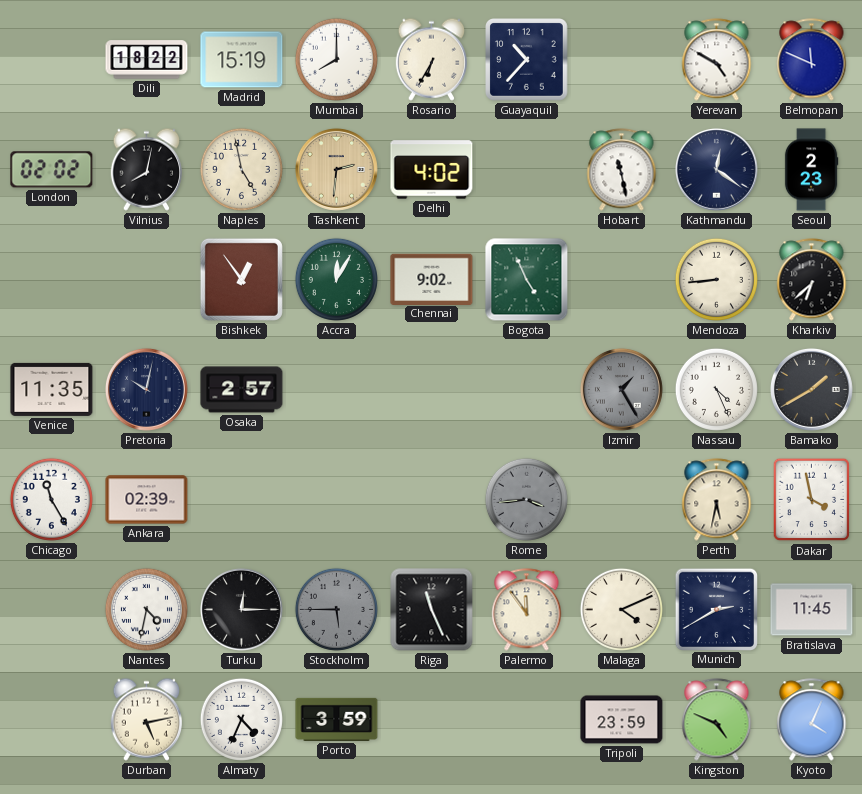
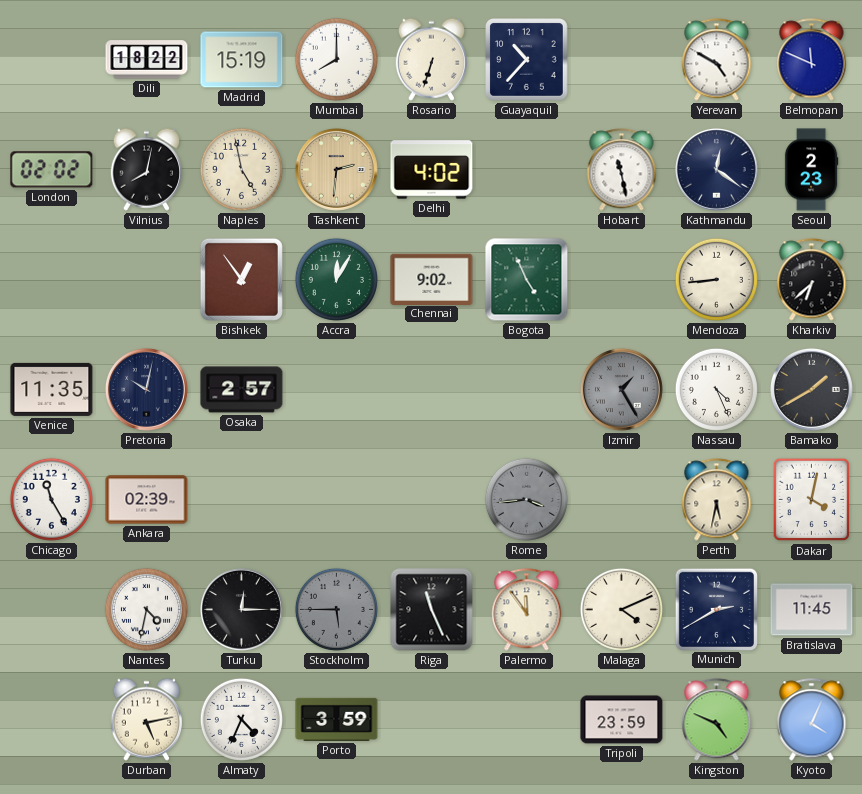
Rosario: 6:35 -> 6:33
Dakar: 3:58 -> 4:02
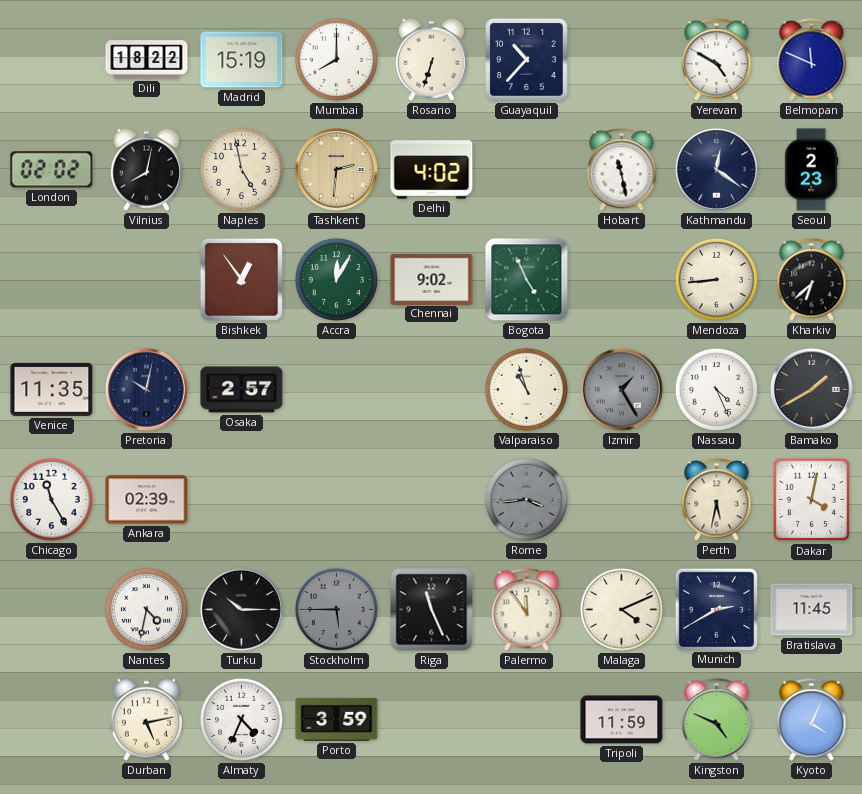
Valparaiso: none -> 10:57
Turku: 12:15 -> 10:15
Tripoli: 23:59 -> 11:59
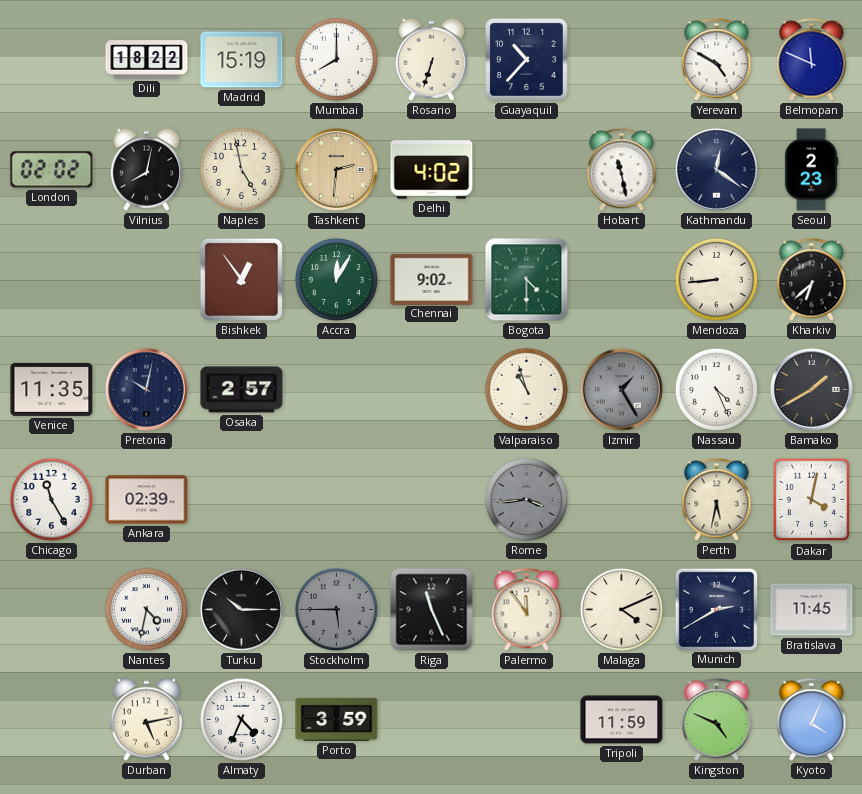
Bogota: 4:56 -> 4:30
